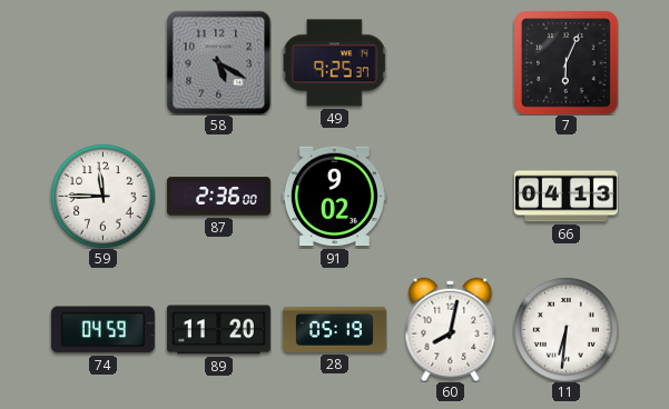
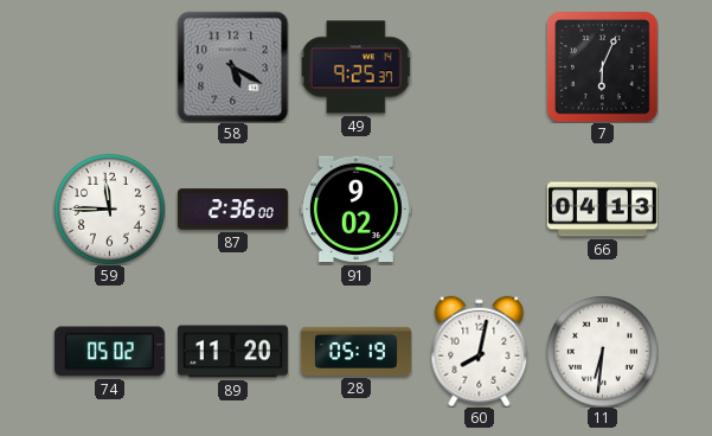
74: 04:59 -> 05:02
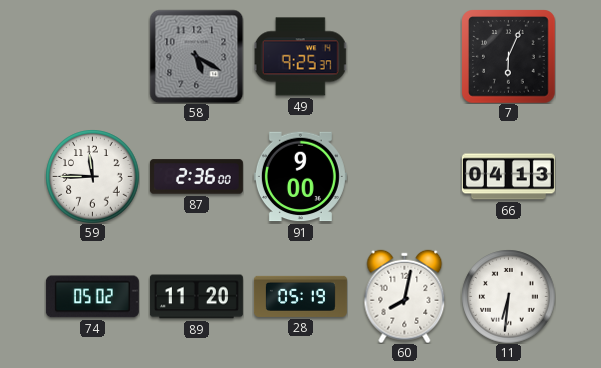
91: 9:02 -> 9:00
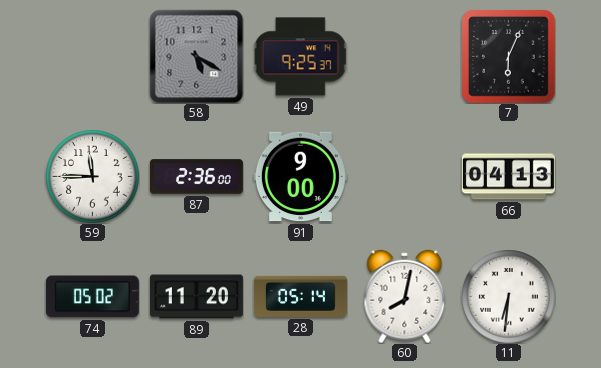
28: 05:19 -> 05:14
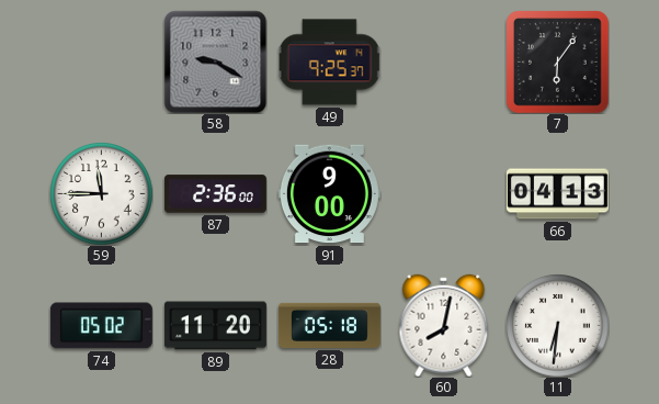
58: 5:20 -> 9:20
7: 6:04 -> 6:06
28: 05:14 -> 05:18
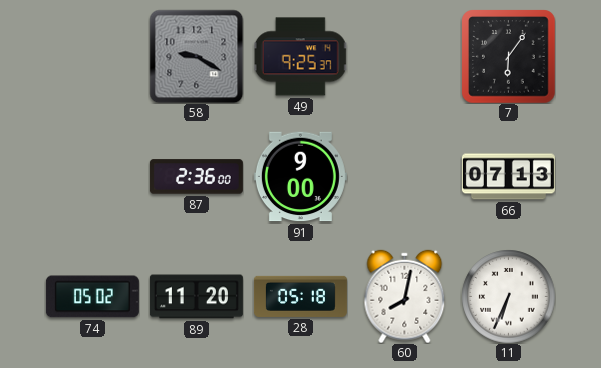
59: 11:45 -> none
66: 04:13 -> 07:13
11: 6:31 -> 6:34
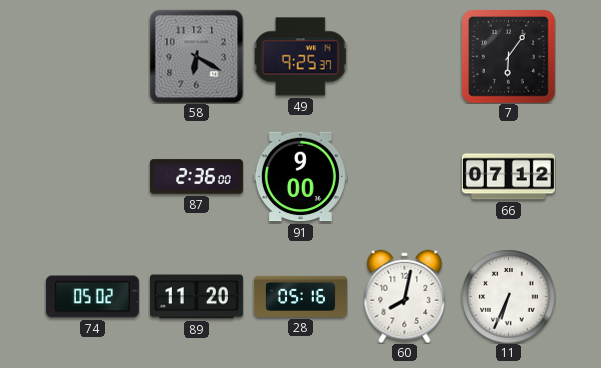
58: 9:20 -> 6:20
66: 07:13 -> 07:12
28: 05:18 -> 05:16
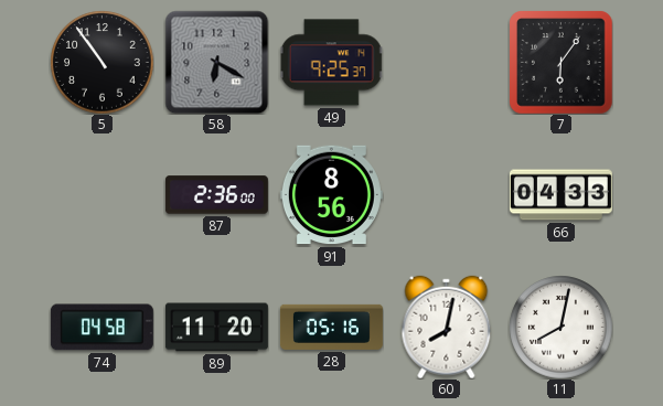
5: none -> 10:54
91: 9:00 -> 8:56
66: 07:12 -> 04:33
74: 05:02 -> 04:58
11: 6:34 -> 8:02
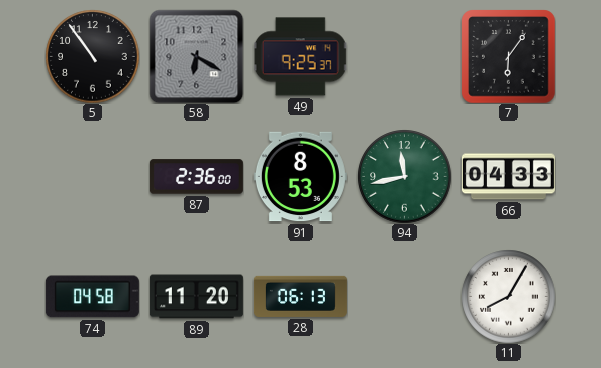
91: 8:56 -> 8:53
94: none -> 11:43
28: 05:16 -> 06:13
60: 8:02 -> none
11: 8:02 -> 8:05
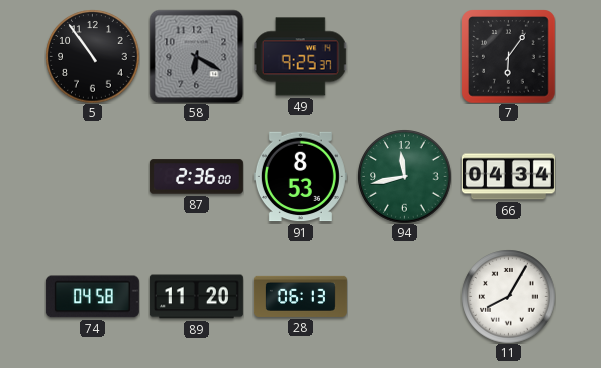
66: 04:33 -> 04:34
